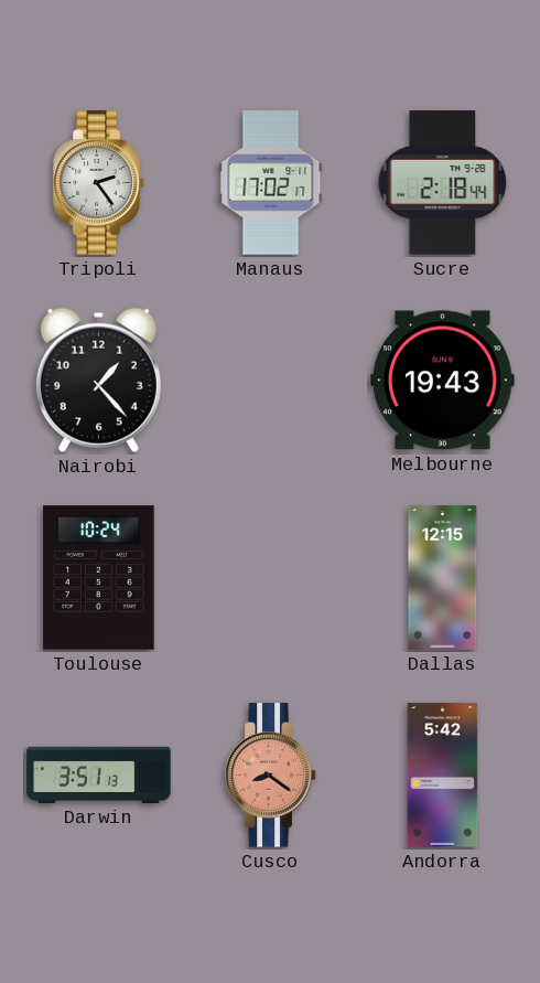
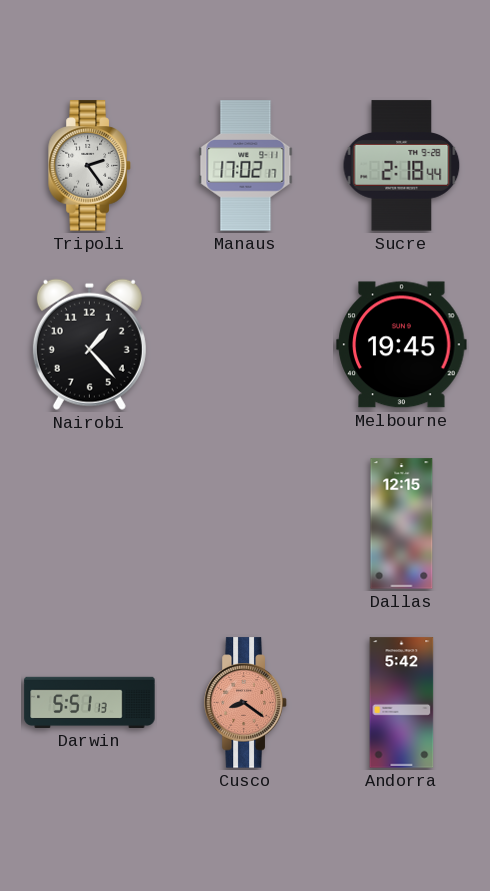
Melbourne: 19:43 -> 19:45
Toulouse: 10:24 -> none
Darwin: 3:51 -> 5:51
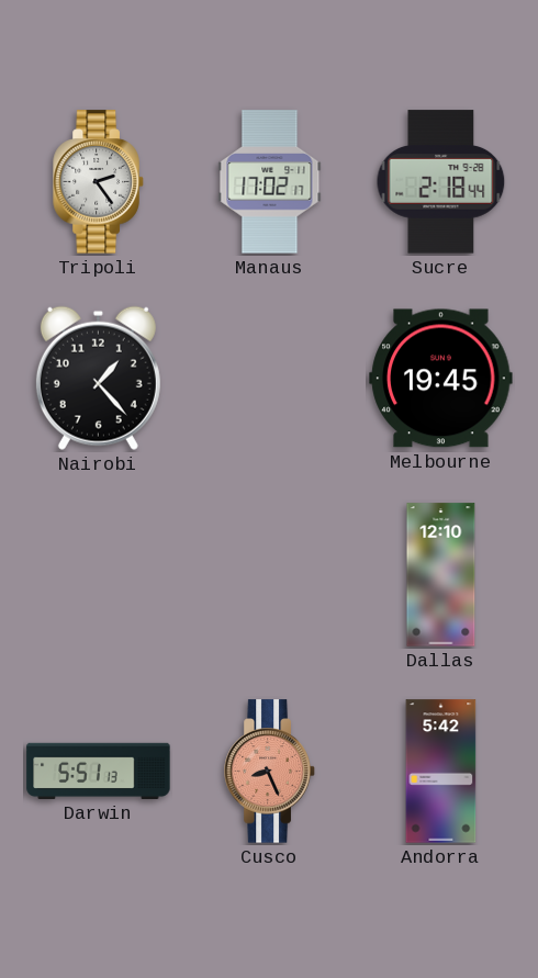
Dallas: 12:15 -> 12:10
Cusco: 8:21 -> 8:26
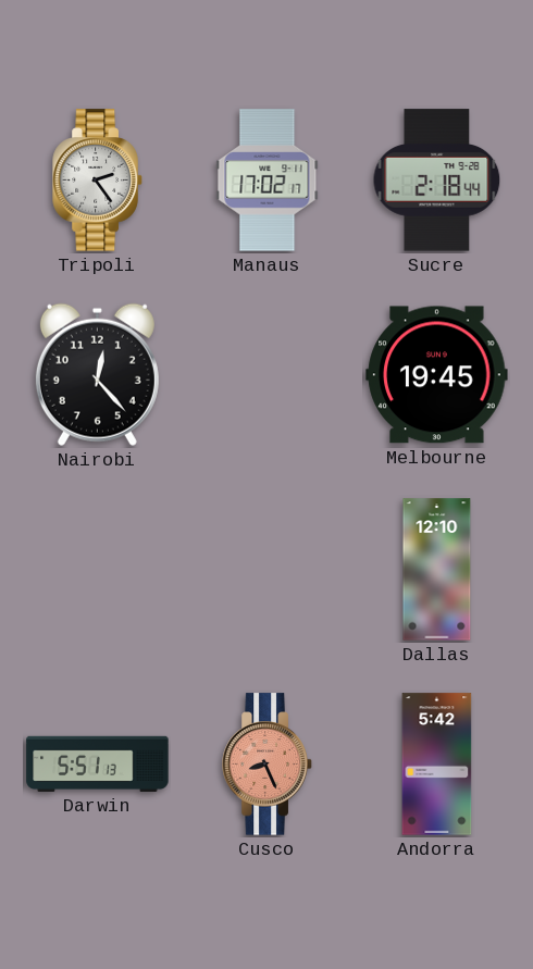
Nairobi: 1:23 -> 12:23
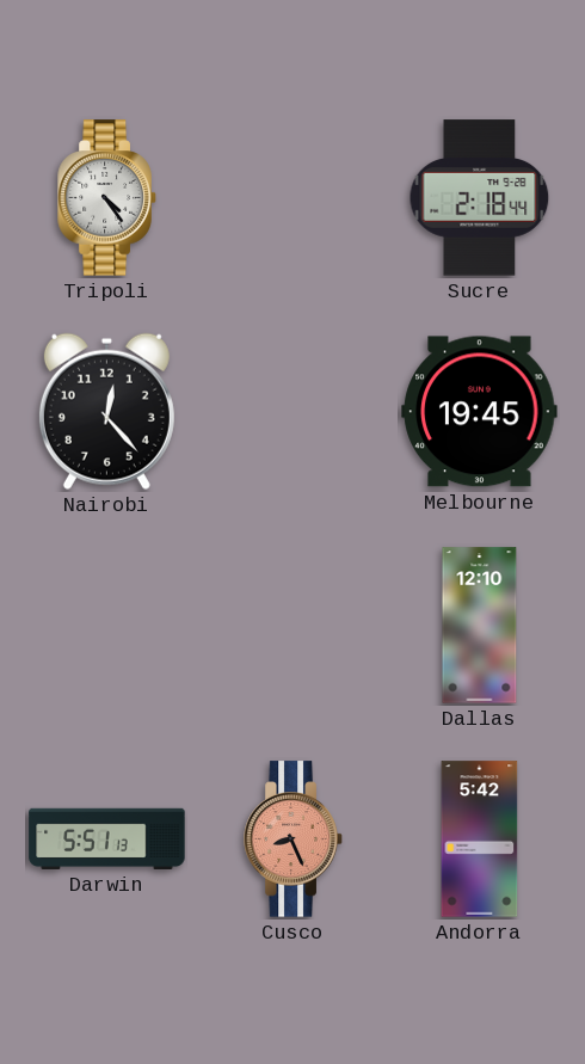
Tripoli: 2:24 -> 4:24
Manaus: 17:02 -> none
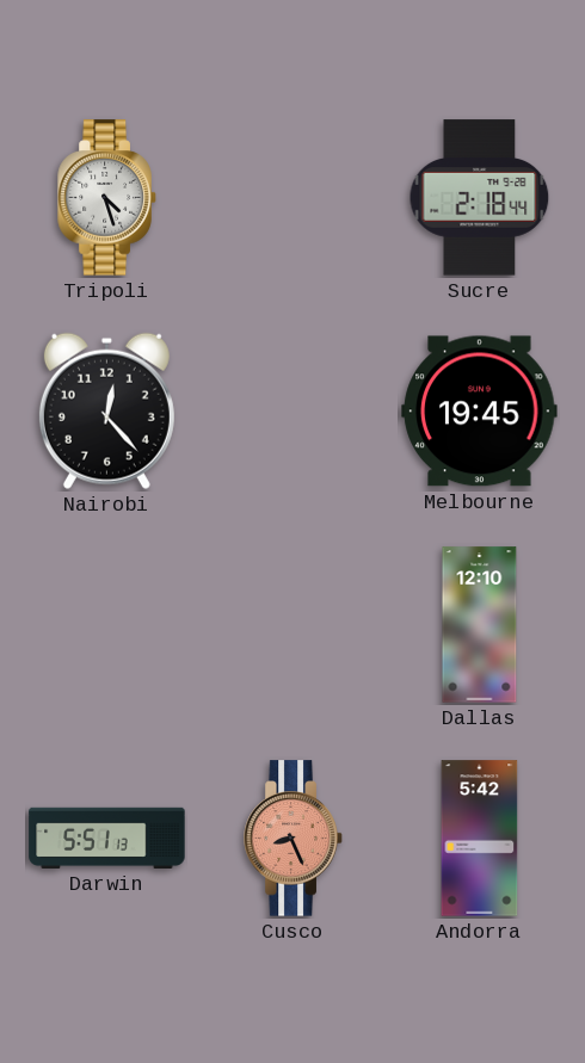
Tripoli: 4:24 -> 4:27
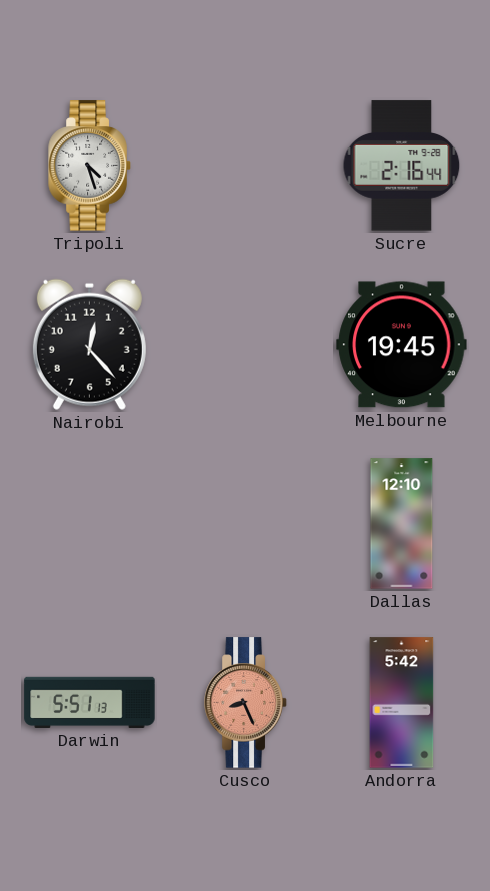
Sucre: 2:18 -> 2:16
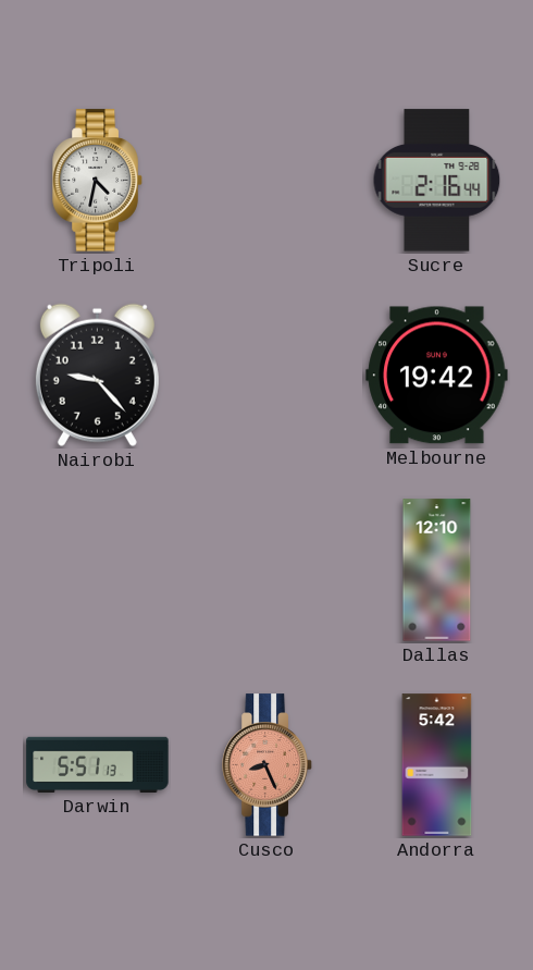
Tripoli: 4:27 -> 4:32
Nairobi: 12:23 -> 9:23
Melbourne: 19:45 -> 19:42
